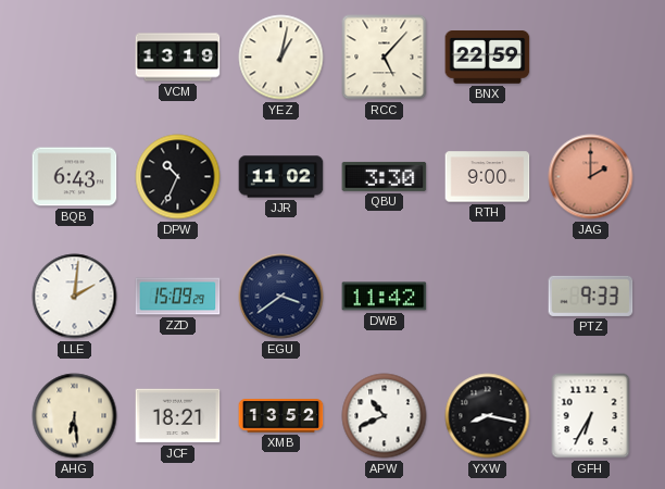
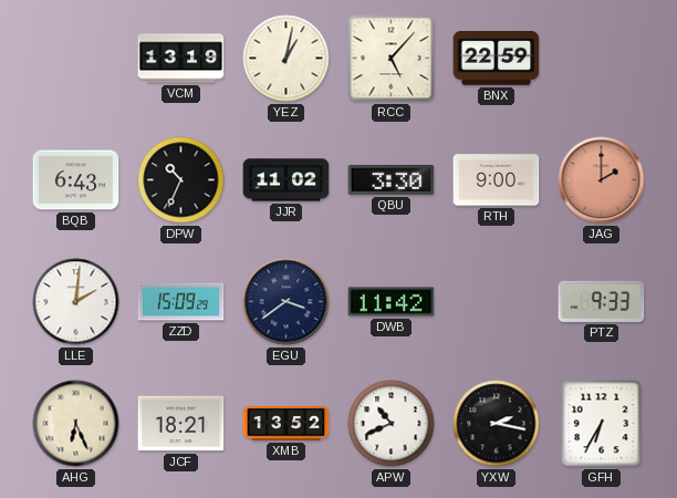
AHG: 6:29 -> 6:26
YXW: 8:17 -> 2:17
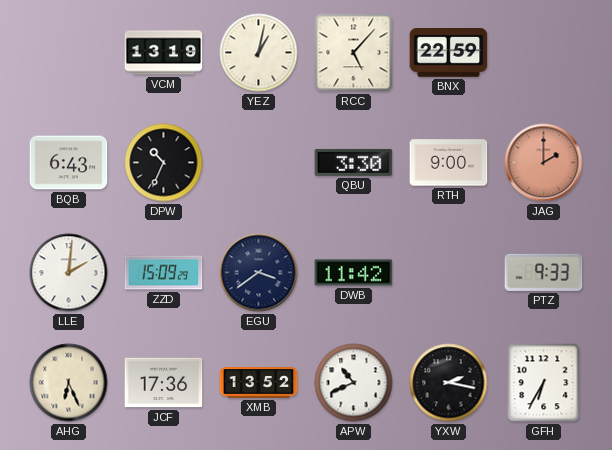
JJR: 11:02 -> none
JCF: 18:21 -> 17:36
